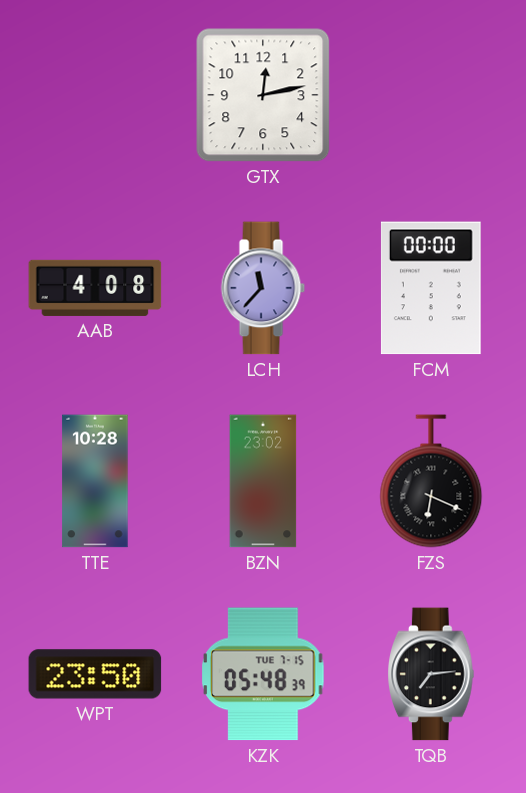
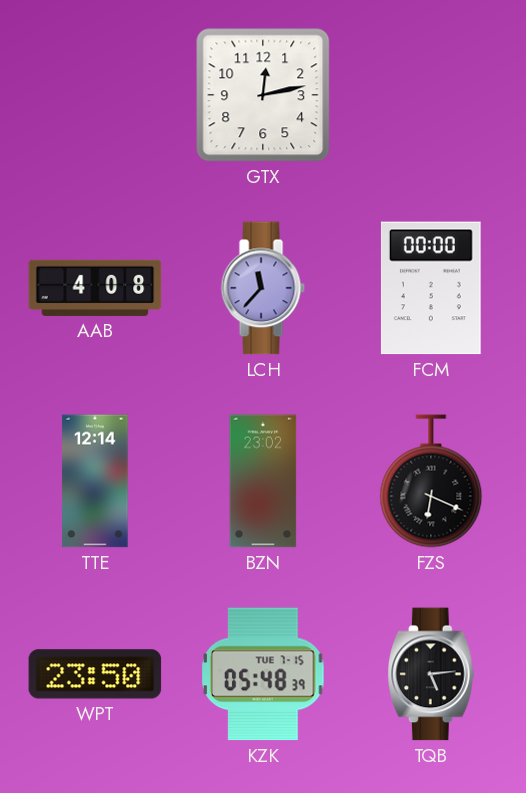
TTE: 10:28 -> 12:14
TQB: 7:14 -> 5:14
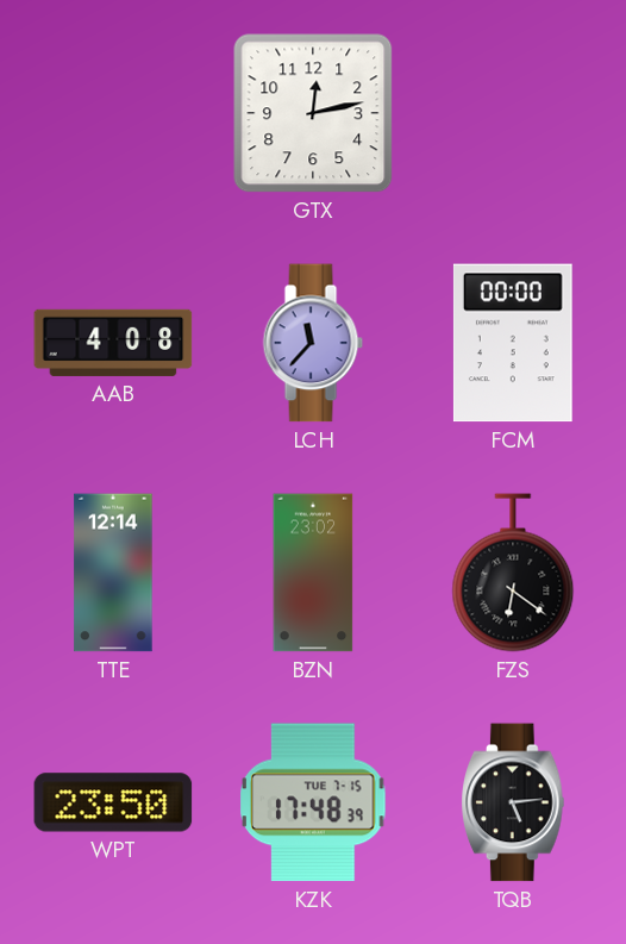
FZS: 6:19 -> 6:21
KZK: 05:48 -> 17:48
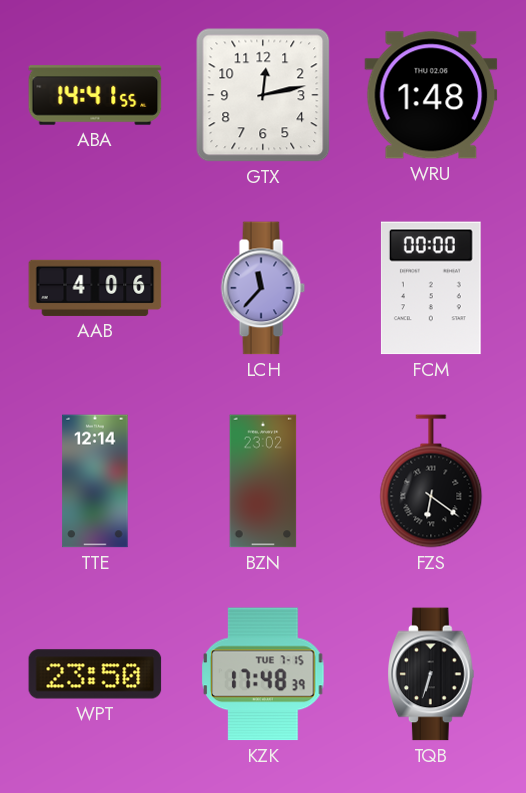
ABA: none -> 14:41
WRU: none -> 1:48
AAB: 4:08 -> 4:06
TQB: 5:14 -> 6:33
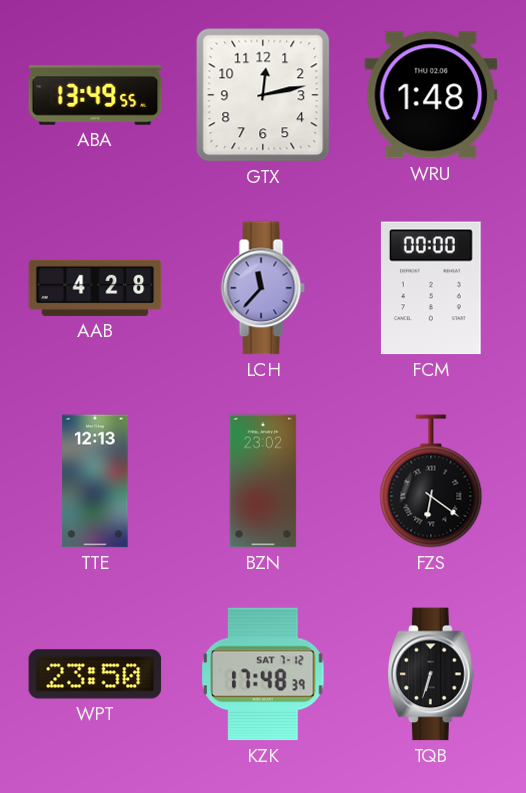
ABA: 14:41 -> 13:49
AAB: 4:06 -> 4:28
TTE: 12:14 -> 12:13
KZK date: TUE 7-15 -> SAT 7-12
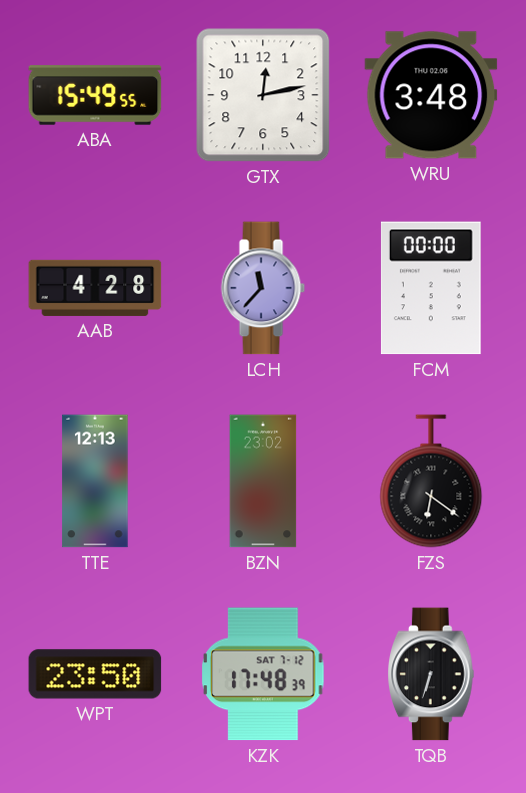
ABA: 13:49 -> 15:49
WRU: 1:48 -> 3:48
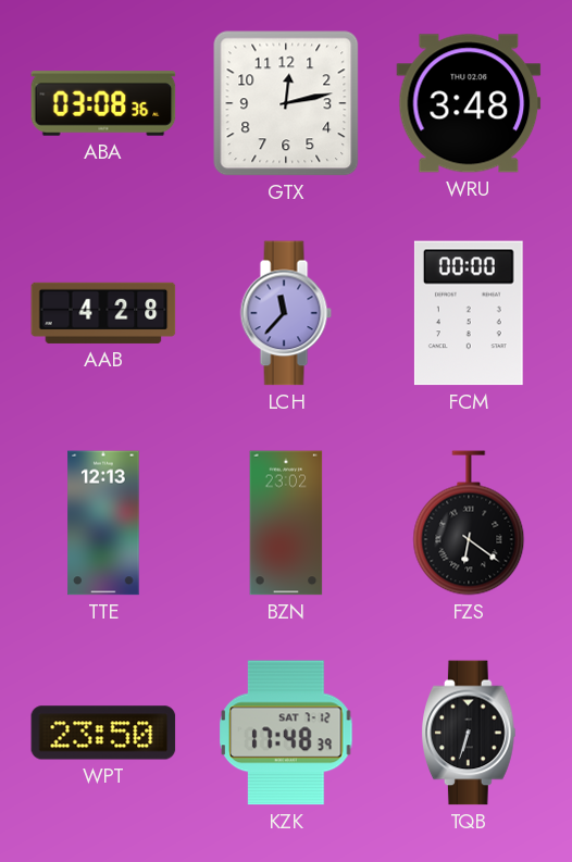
ABA: 15:49 -> 03:08
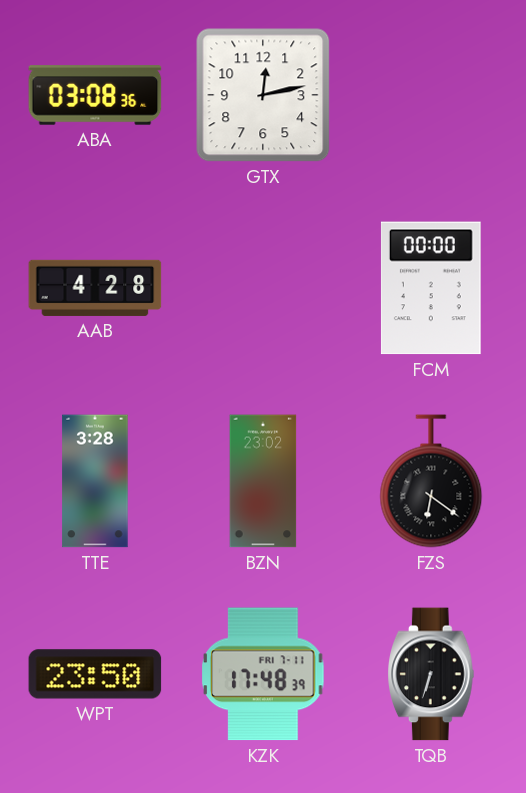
WRU: 3:48 -> none
LCH: 11:37 -> none
TTE: 12:13 -> 3:28
KZK date: SAT 7-12 -> FRI 7-11
